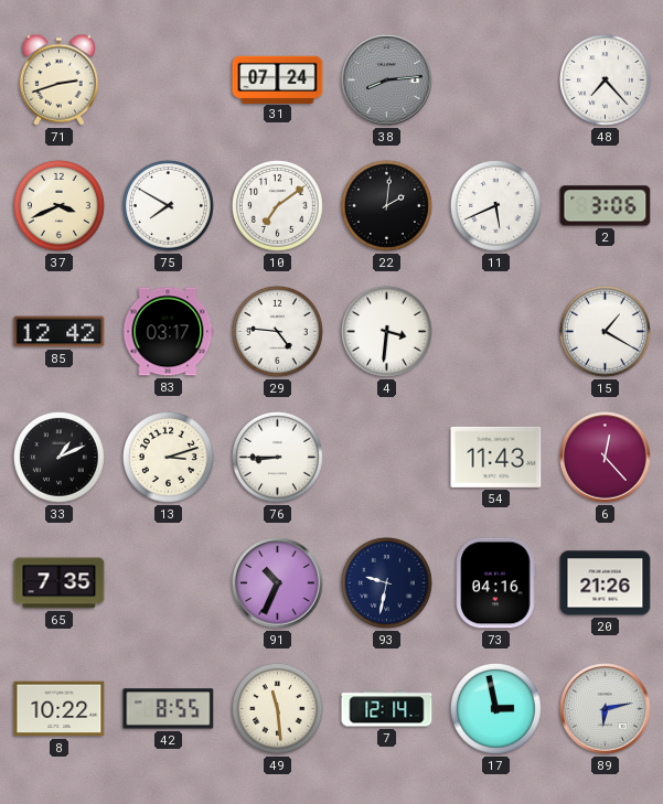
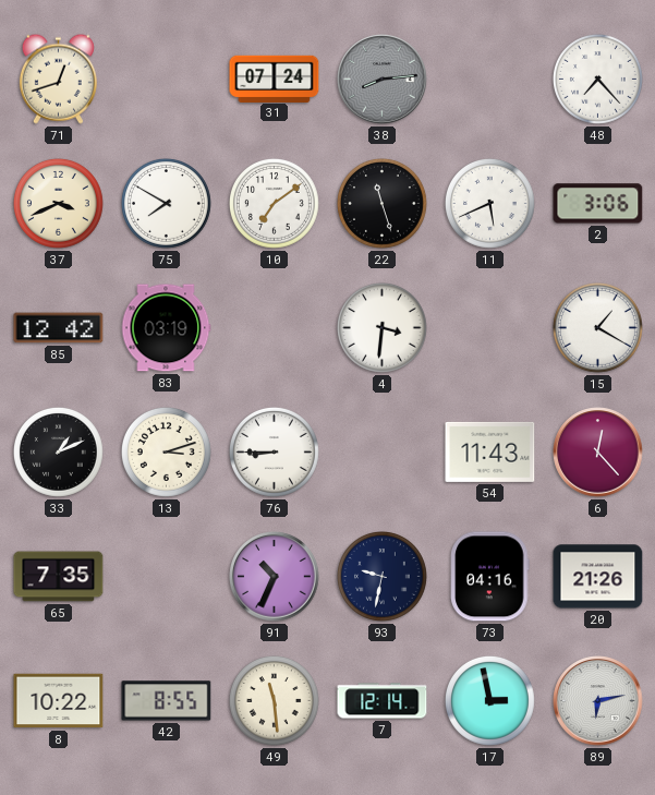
71: 2:42 -> 12:42
22: 2:01 -> 11:27
83: 03:17 -> 03:19
29: 4:46 -> none
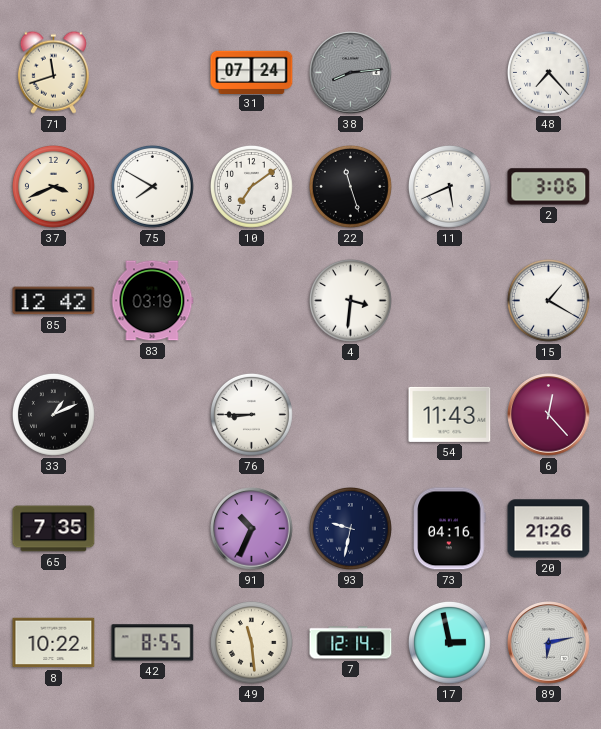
71: 12:42 -> 11:42
13: 3:12 -> none
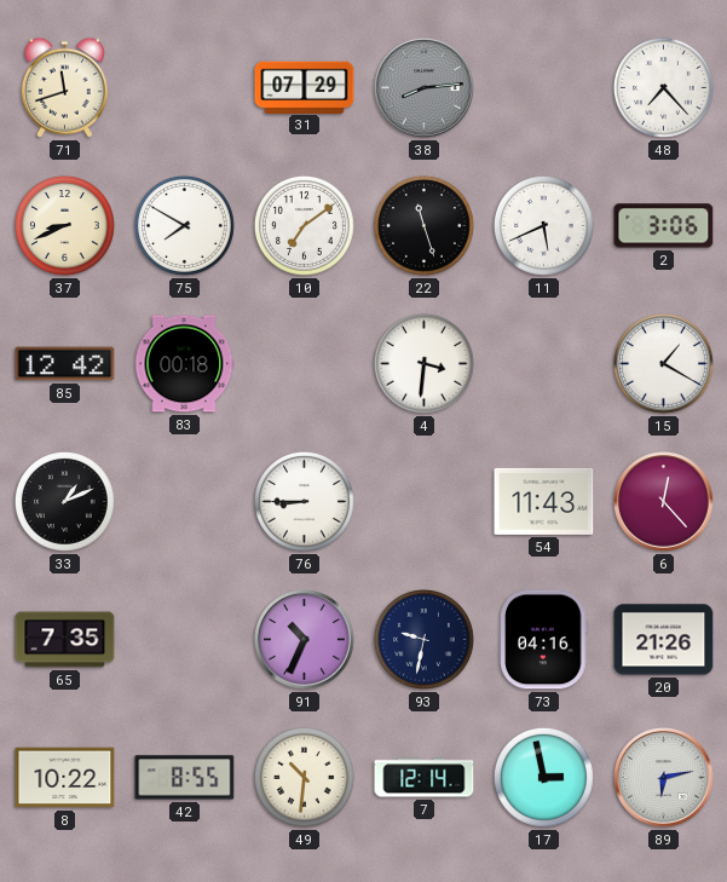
31: 07:24 -> 07:29
37: 3:41 -> 8:41
83: 03:19 -> 00:18
49: 11:29 -> 10:31
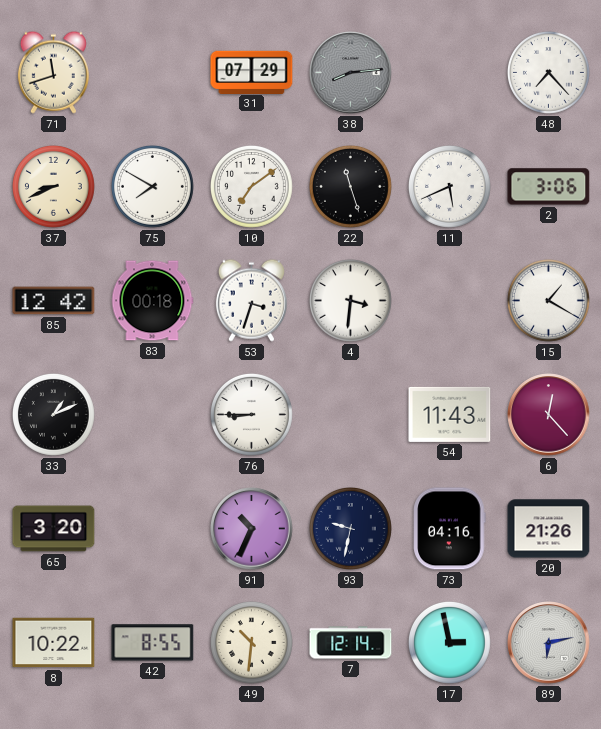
53: none -> 3:33
65: 7:35 -> 3:20
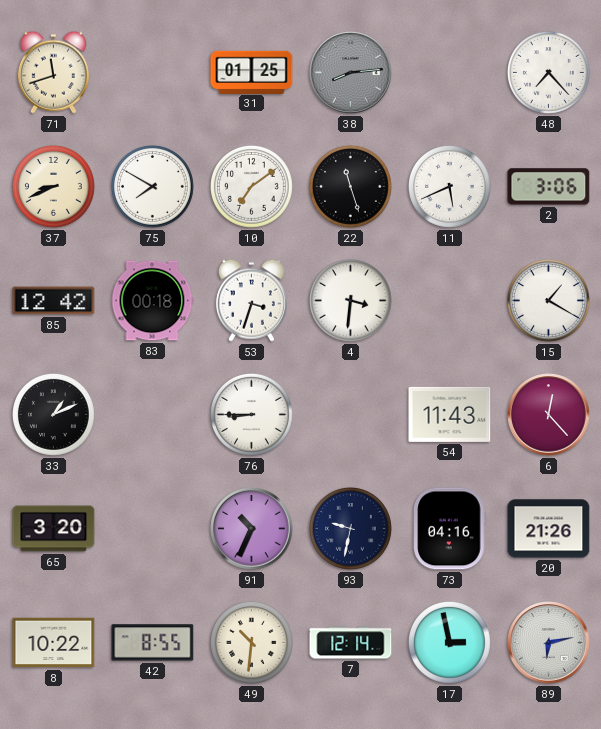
31: 07:29 -> 01:25
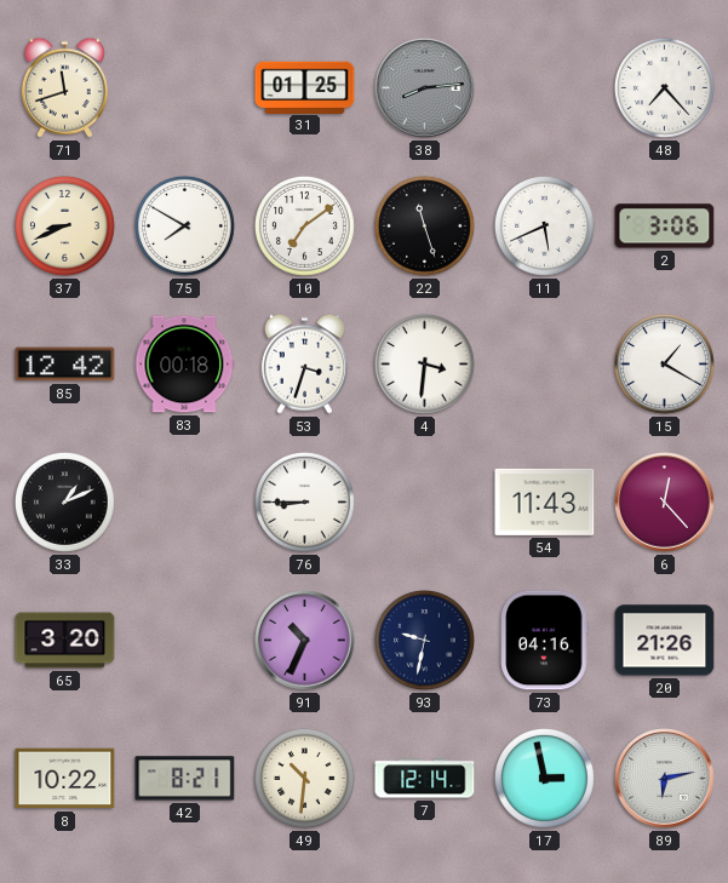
42: 8:55 -> 8:21
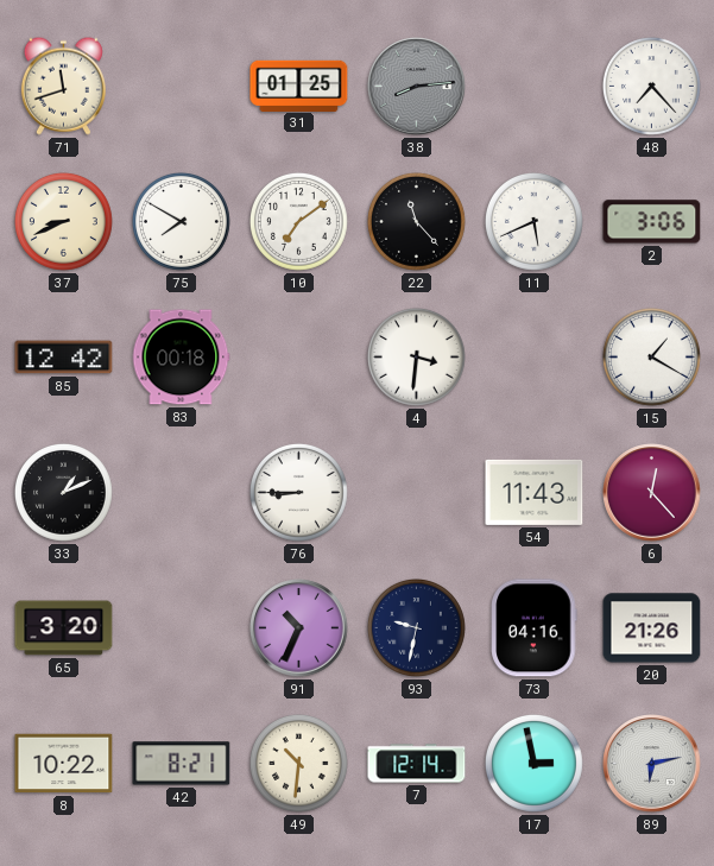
22: 11:27 -> 11:23
53: 3:33 -> none
